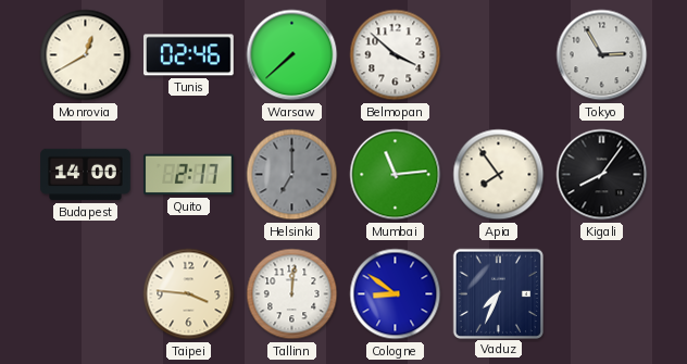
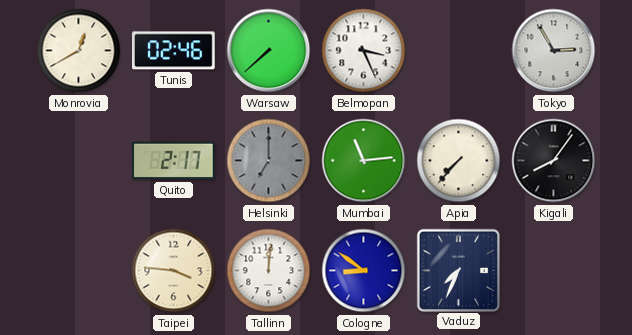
Belmopan: 3:52 -> 3:26
Budapest: 14:00 -> none
Apia: 7:54 -> 7:37
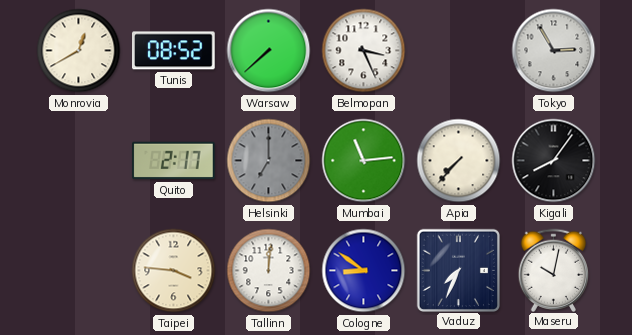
Tunis: 02:46 -> 08:52
Maseru: none -> 10:02
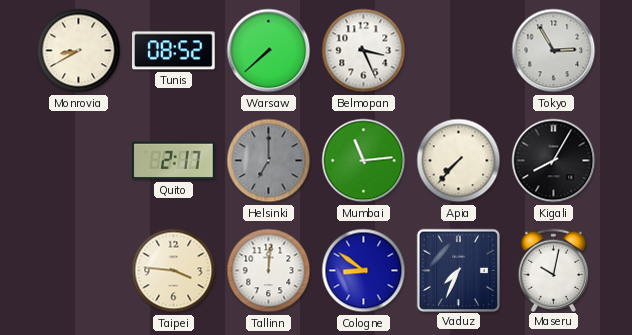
Monrovia: 12:40 -> 8:40
Kigali: 8:06 -> 8:05
